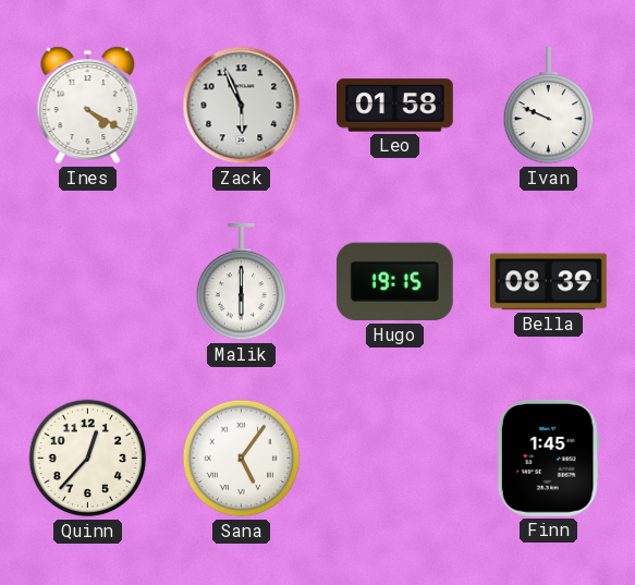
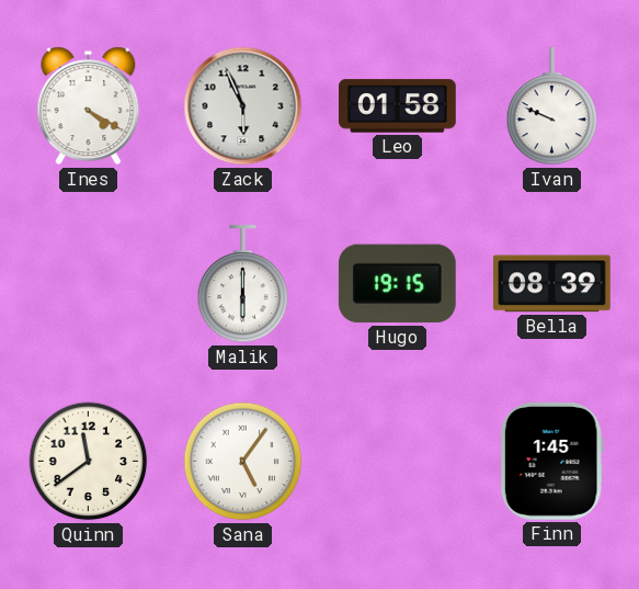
Quinn: 12:37 -> 11:39
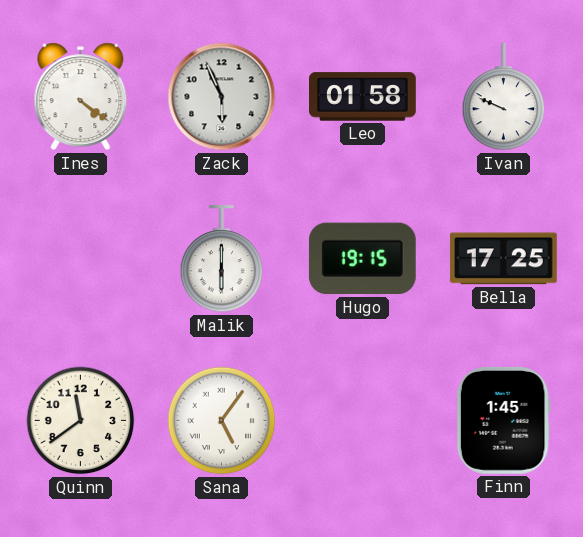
Ines: 4:20 -> 4:21
Bella: 08:39 -> 17:25
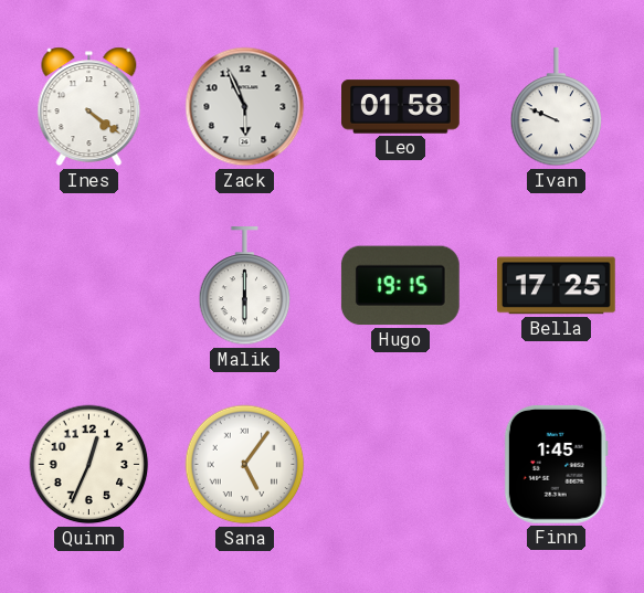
Quinn: 11:39 -> 12:34
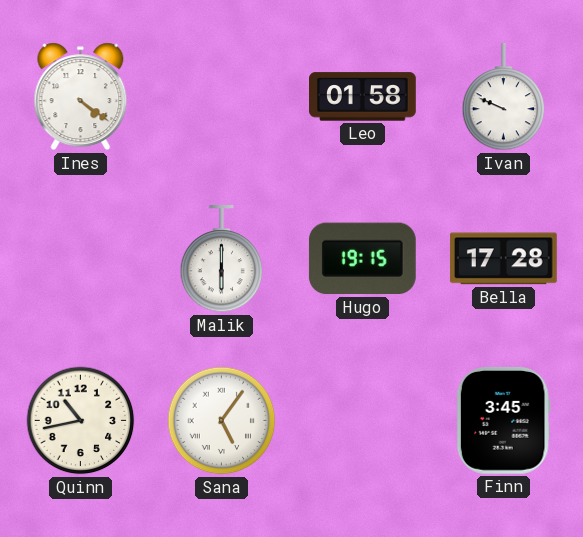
Zack: 5:56 -> none
Bella: 17:25 -> 17:28
Quinn: 12:34 -> 10:43
Finn: 1:45 -> 3:45
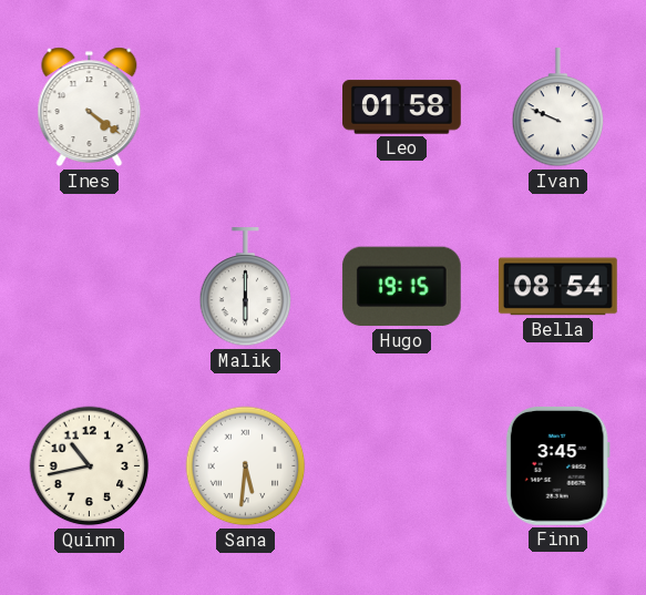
Bella: 17:28 -> 08:54
Sana: 5:06 -> 5:31
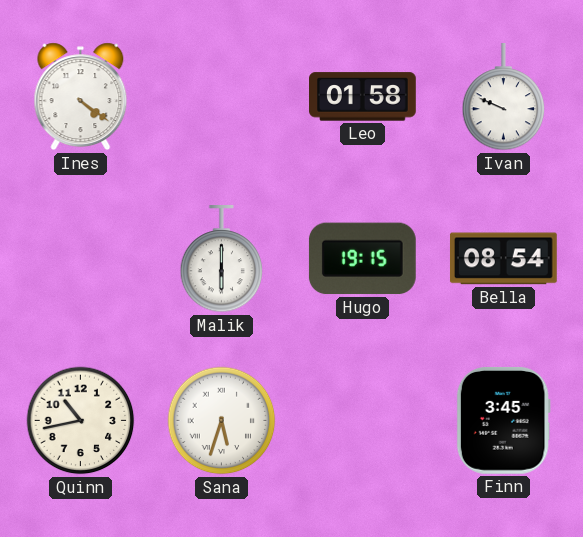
Sana: 5:31 -> 5:33
